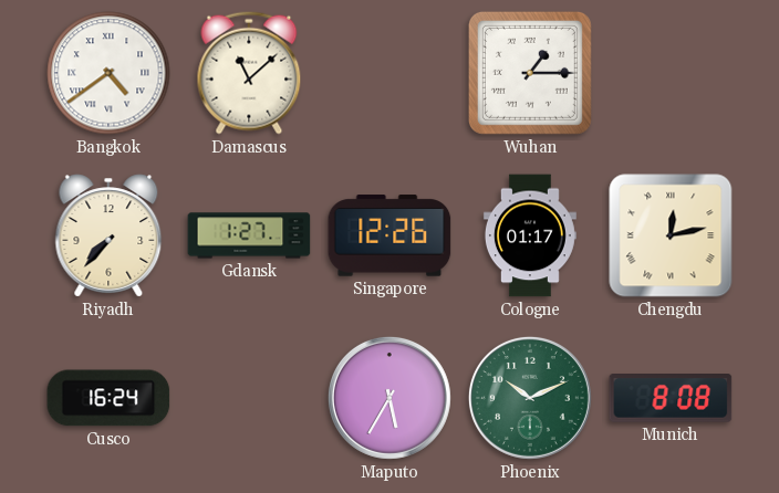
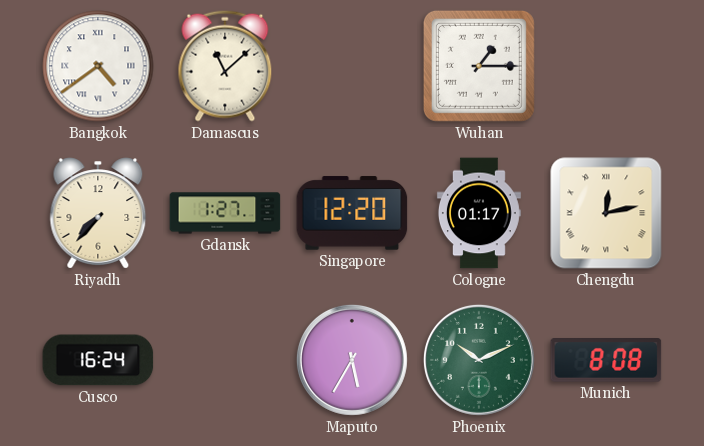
Singapore: 12:26 -> 12:20
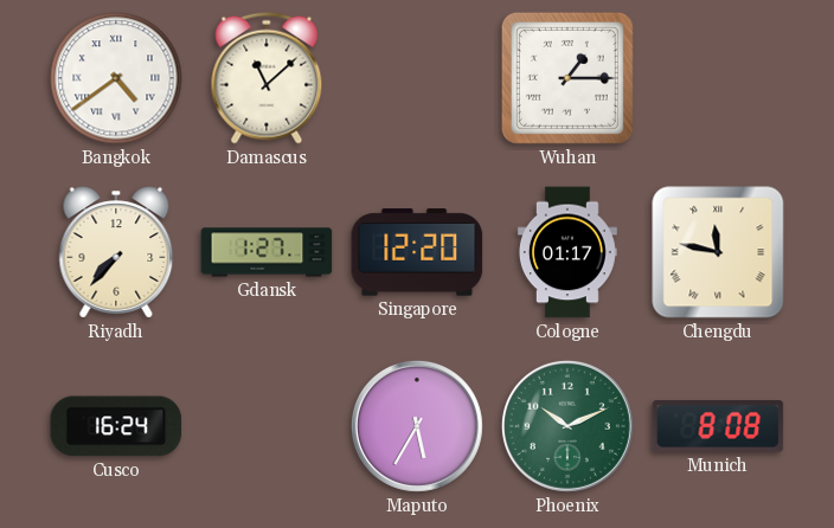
Chengdu: 12:13 -> 11:47
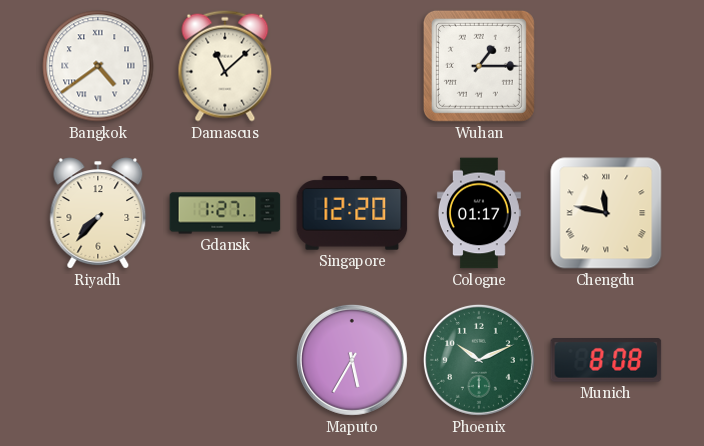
Cusco: 16:24 -> none
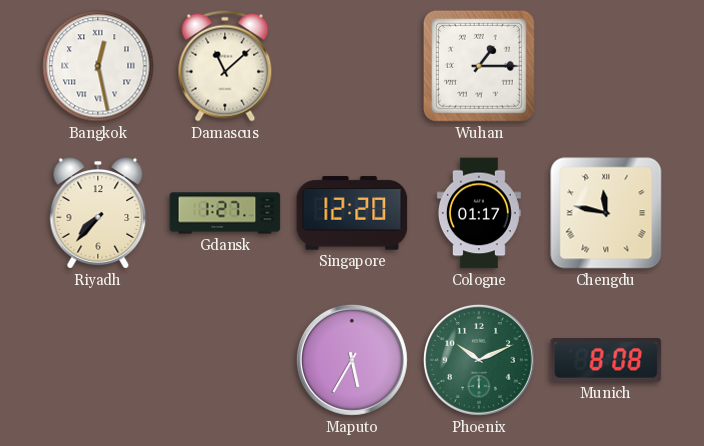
Bangkok: 4:39 -> 12:28
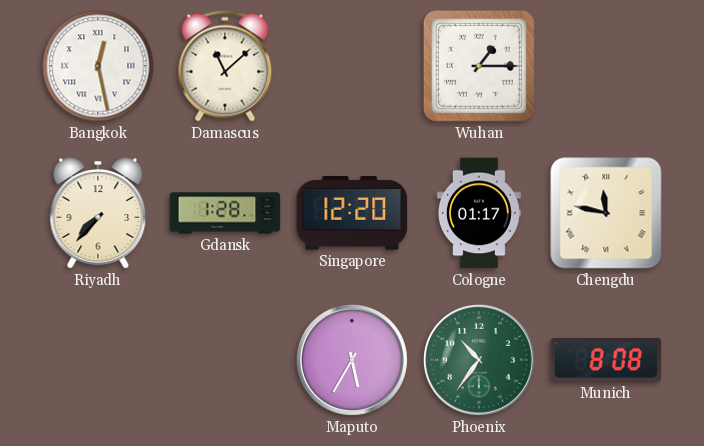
Gdansk: 1:27 -> 1:28
Phoenix: 10:11 -> 10:36
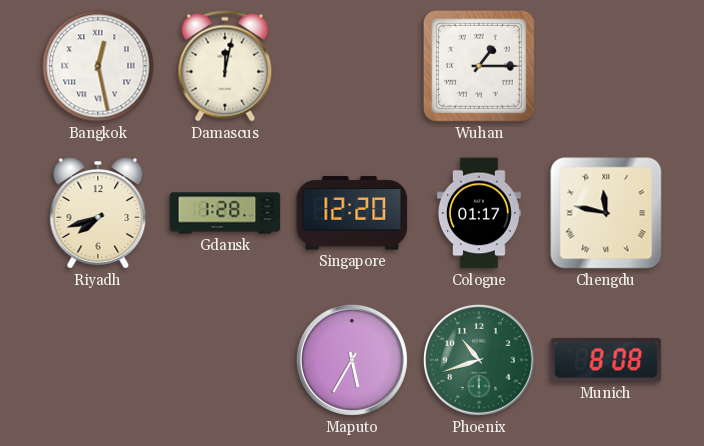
Damascus: 11:08 -> 12:02
Riyadh: 7:37 -> 7:42
Phoenix: 10:36 -> 10:42
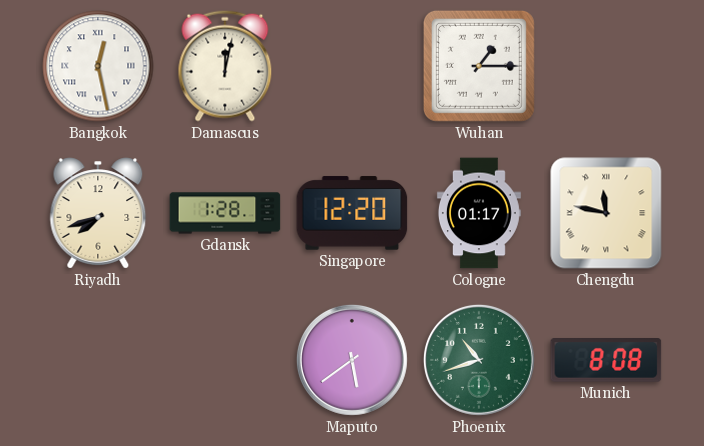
Maputo: 5:35 -> 5:39
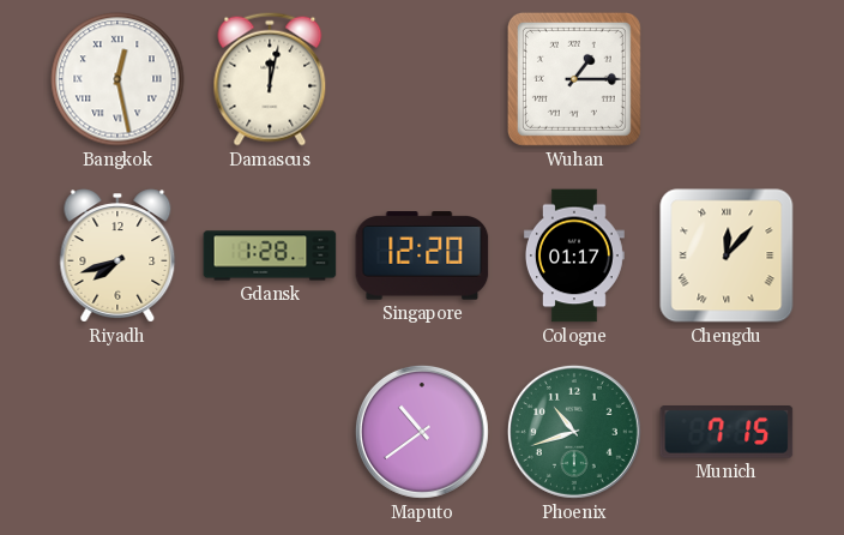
Chengdu: 11:47 -> 12:07
Maputo: 5:39 -> 10:39
Munich: 8:08 -> 7:15
